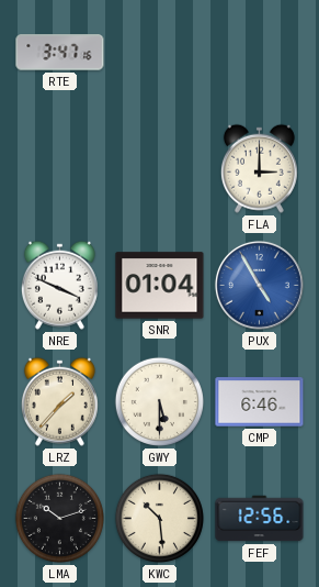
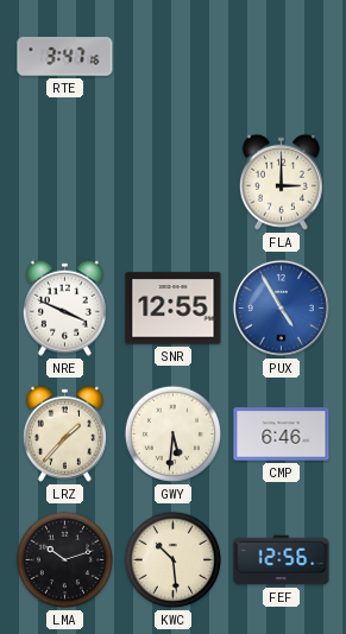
SNR: 01:04 -> 12:55
GWY: 5:30 -> 5:31
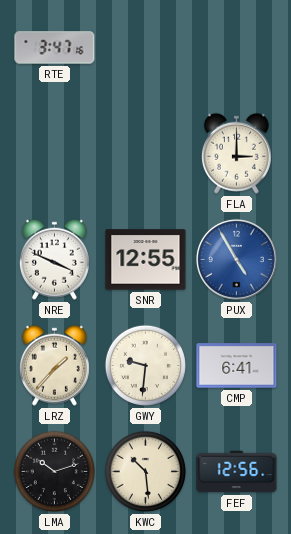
GWY: 5:31 -> 9:31
CMP: 6:46 -> 6:41
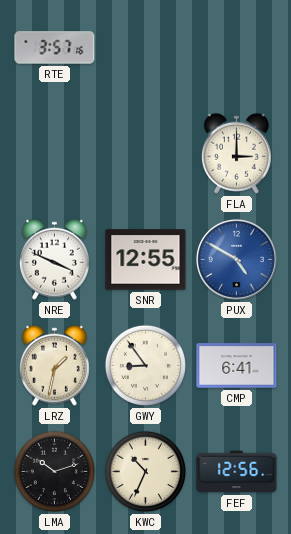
RTE: 3:47 -> 3:57
PUX: 4:55 -> 4:50
LRZ: 1:37 -> 1:32
GWY: 9:31 -> 8:54
KWC: 10:29 -> 10:34
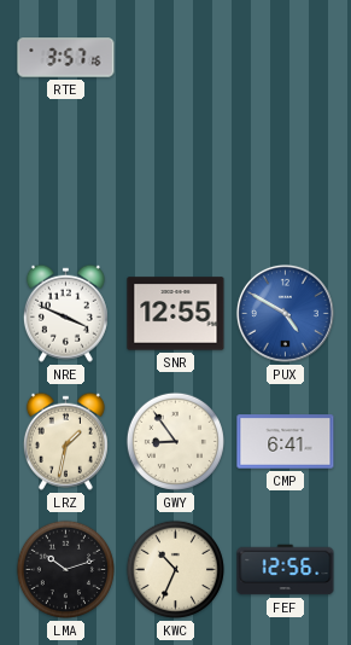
FLA: 3:00 -> none
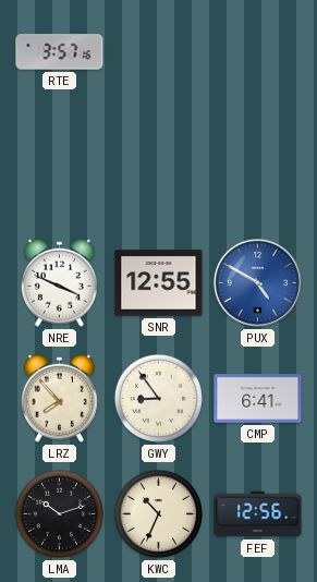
LRZ: 1:32 -> 7:53
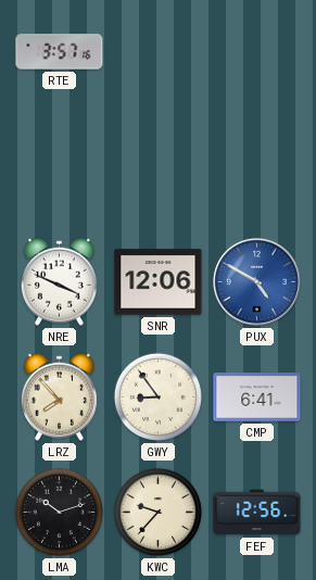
SNR: 12:55 -> 12:06
KWC: 10:34 -> 9:37
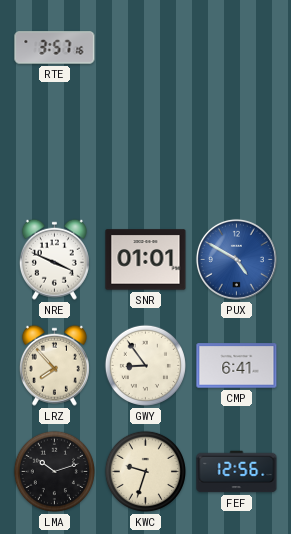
SNR: 12:06 -> 01:01
KWC: 9:37 -> 9:33
